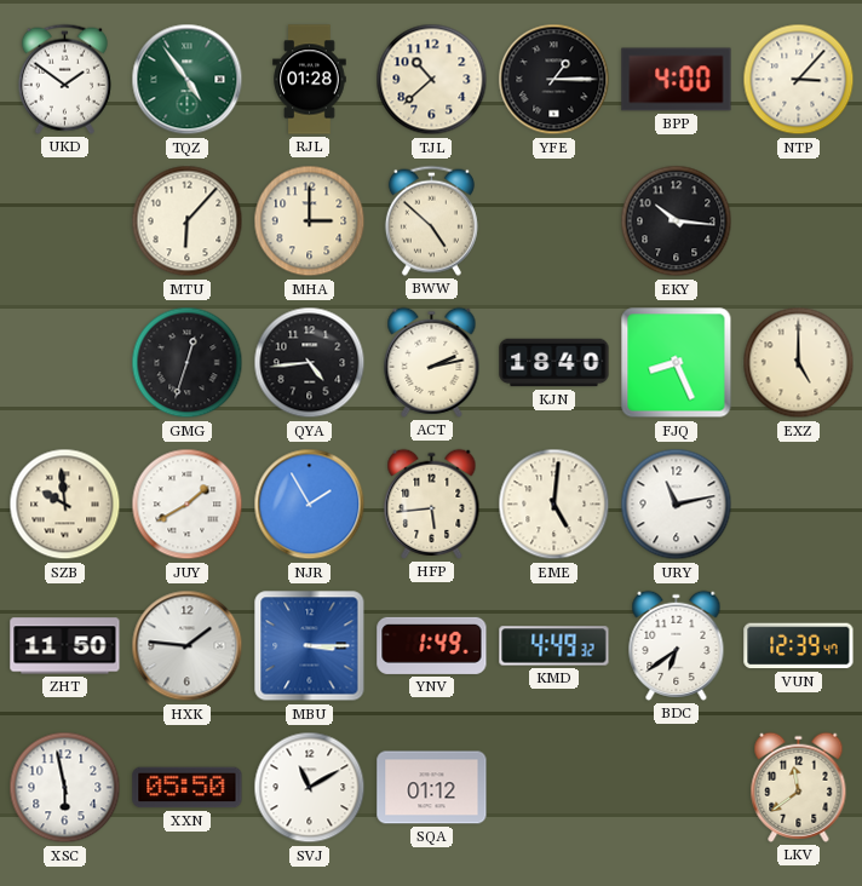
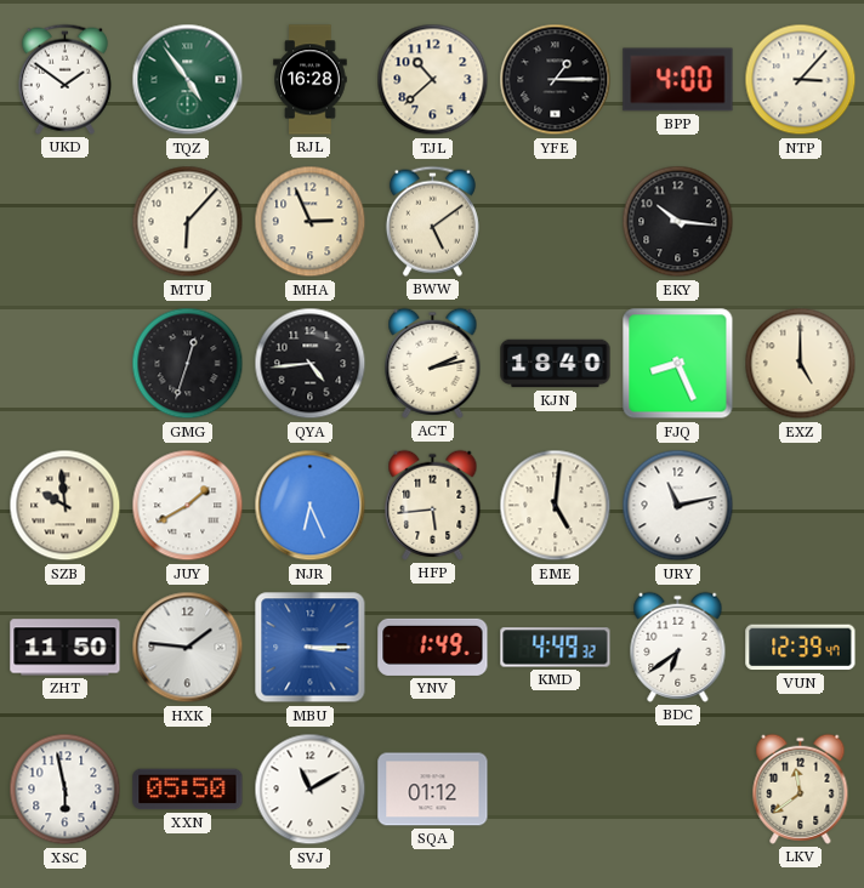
RJL: 01:28 -> 16:28
MHA: 3:00 -> 2:56
BWW: 4:52 -> 5:09
NJR: 1:55 -> 6:26
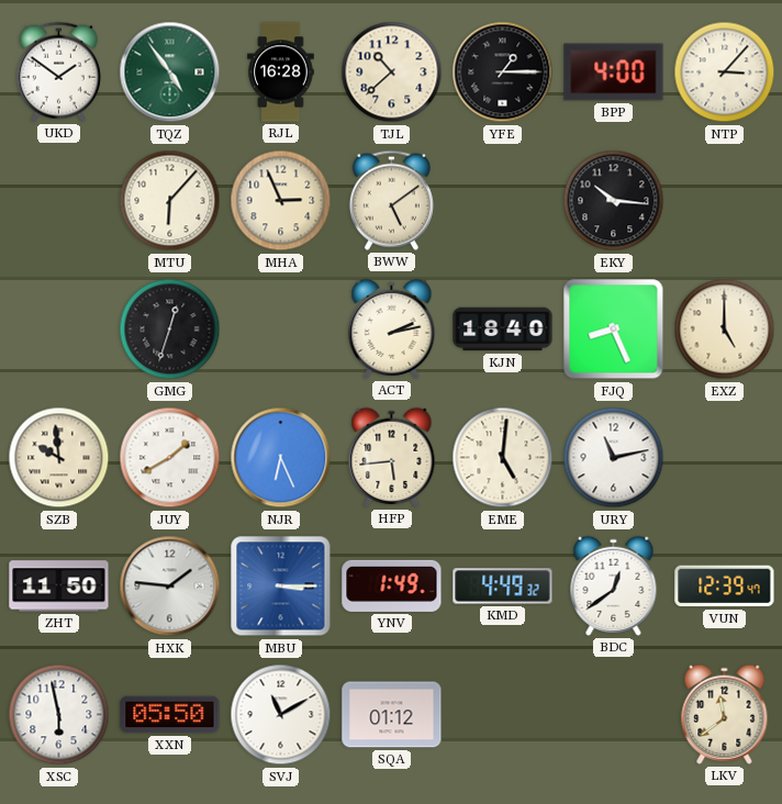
QYA: 4:44 -> none
BDC: 6:39 -> 12:39
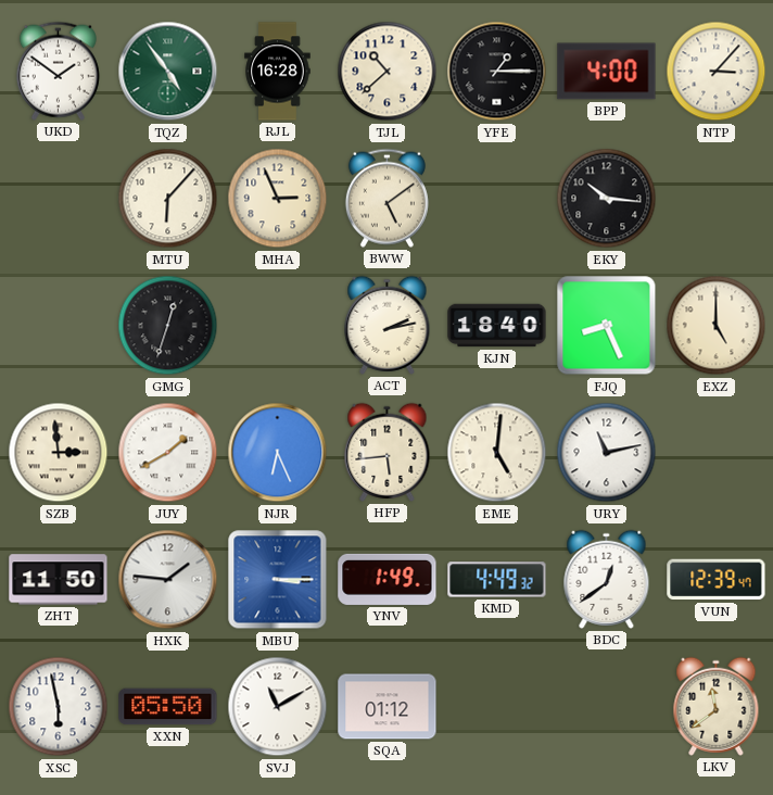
SZB: 9:59 -> 2:59
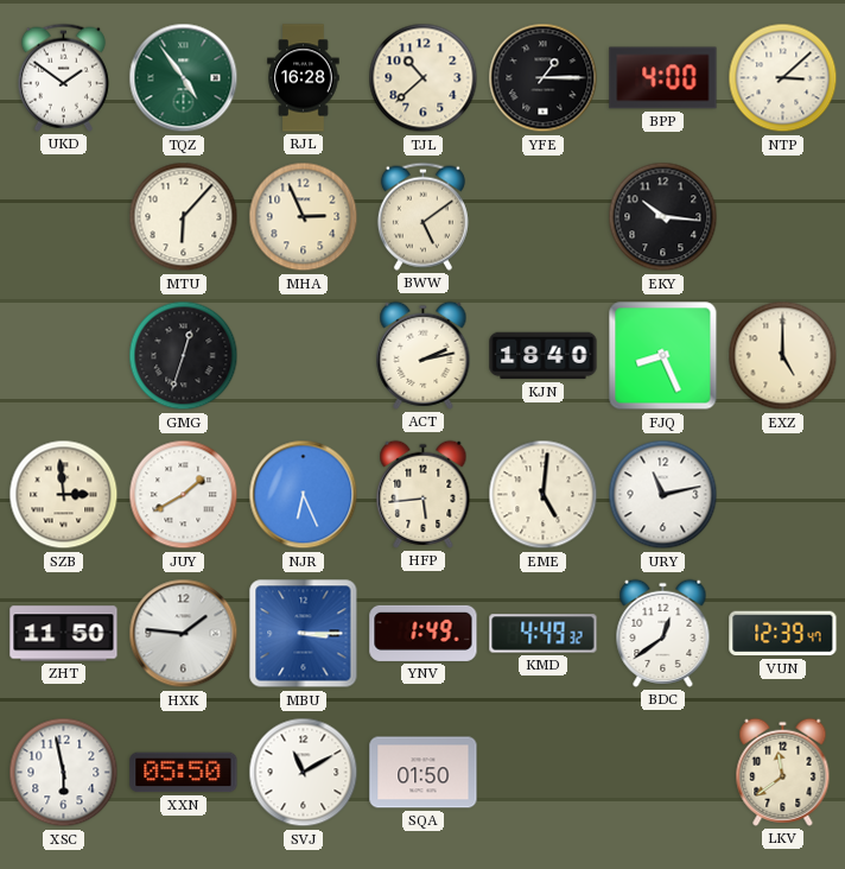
NTP: 3:07 -> 3:08
SQA: 01:12 -> 01:50
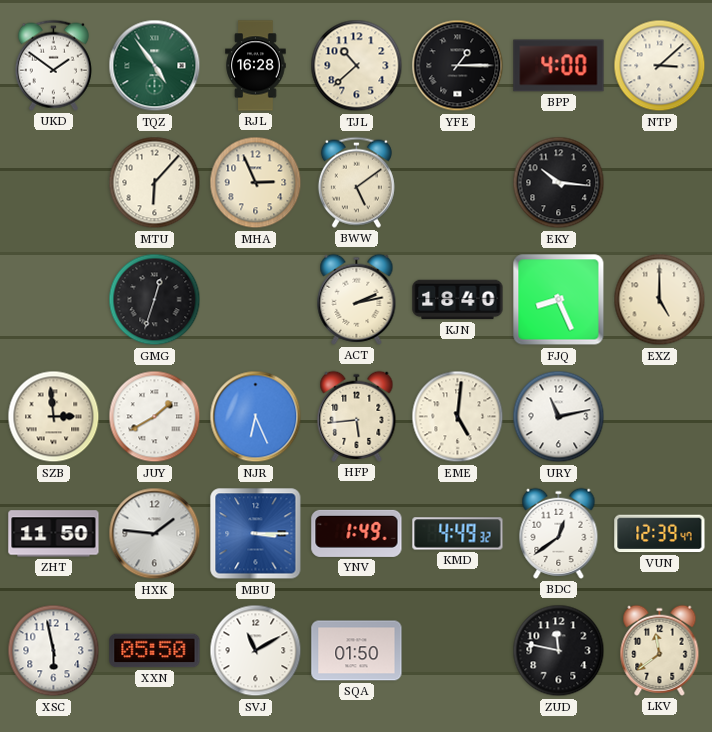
ZUD: none -> 11:47
